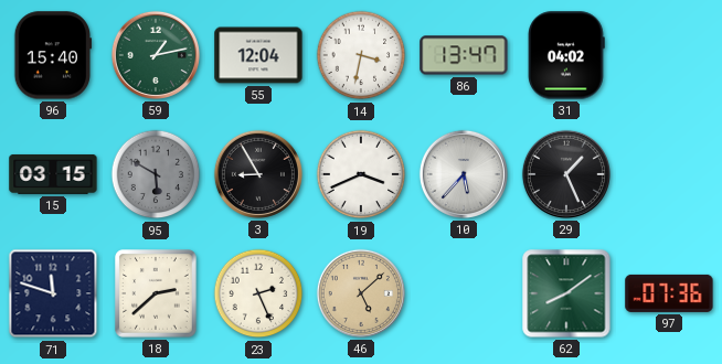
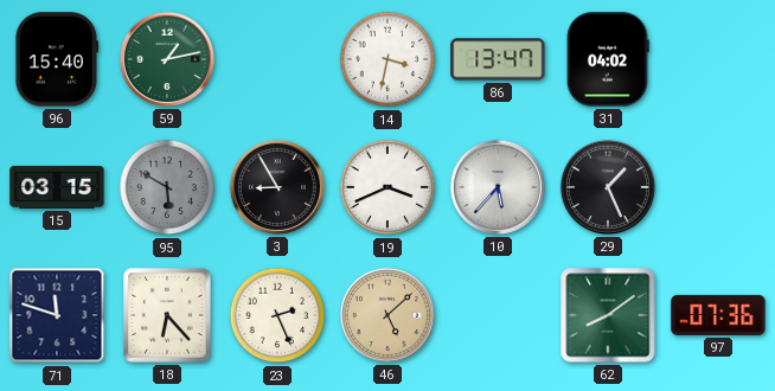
55: 12:04 -> none
18: 2:38 -> 6:23
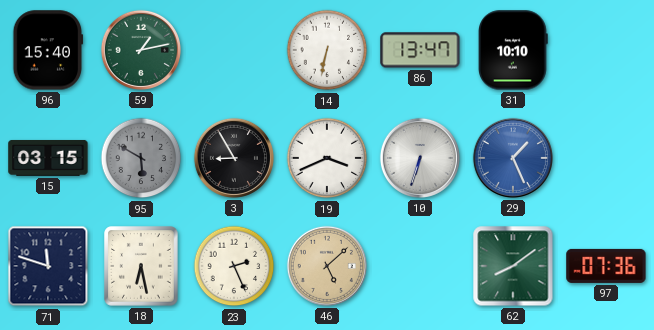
14: 3:32 -> 6:32
31: 04:02 -> 10:10
10: 5:37 -> 6:33
29 dial: black -> blue
18: 6:23 -> 6:28
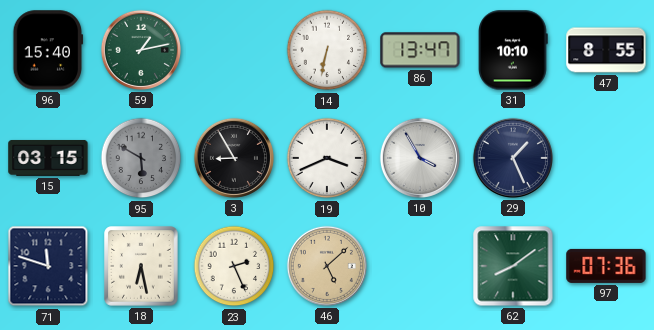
47: none -> 8:55
10: 6:33 -> 3:55
29 dial: blue -> navy
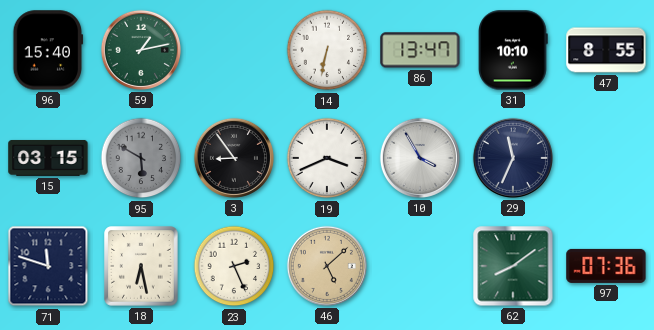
3: 8:55 -> 8:54
29: 1:26 -> 11:34
